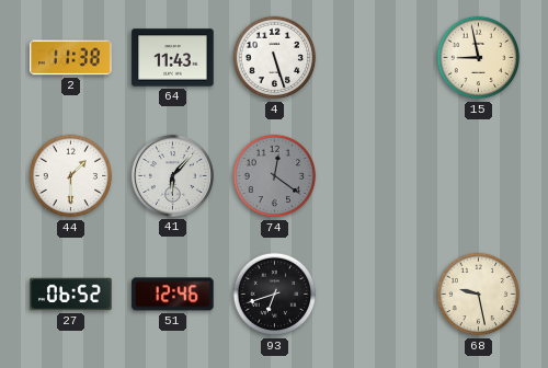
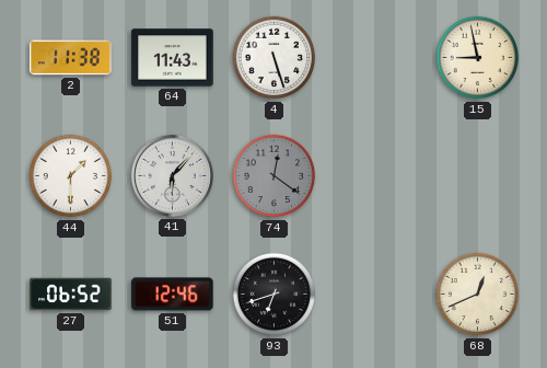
68: 9:28 -> 12:41
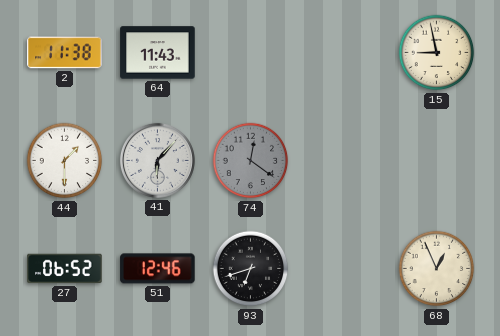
4: 5:27 -> none
68: 12:41 -> 12:56
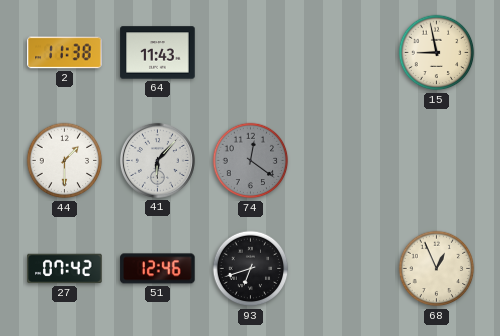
27: 06:52 -> 07:42
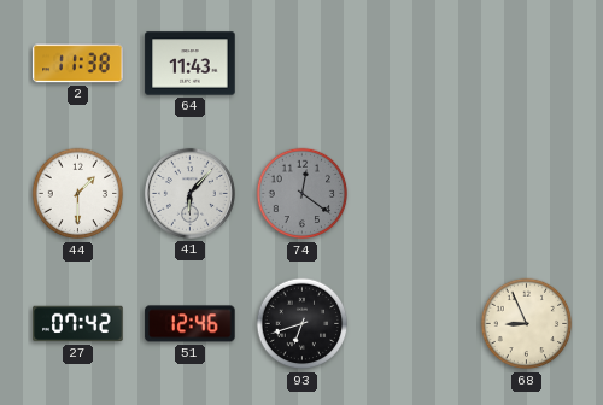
15: 8:58 -> none
68: 12:56 -> 8:56
